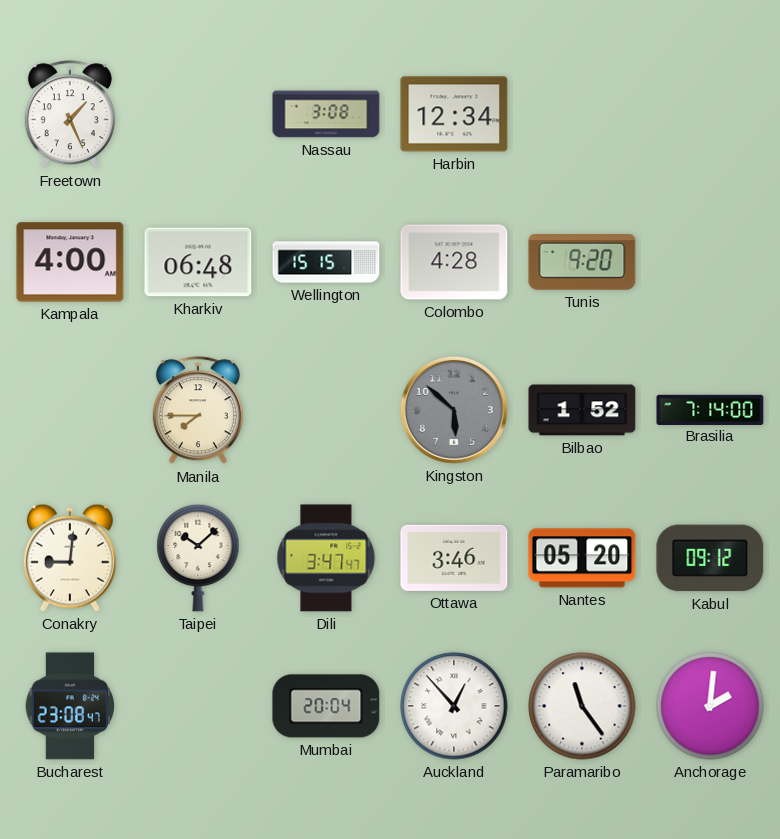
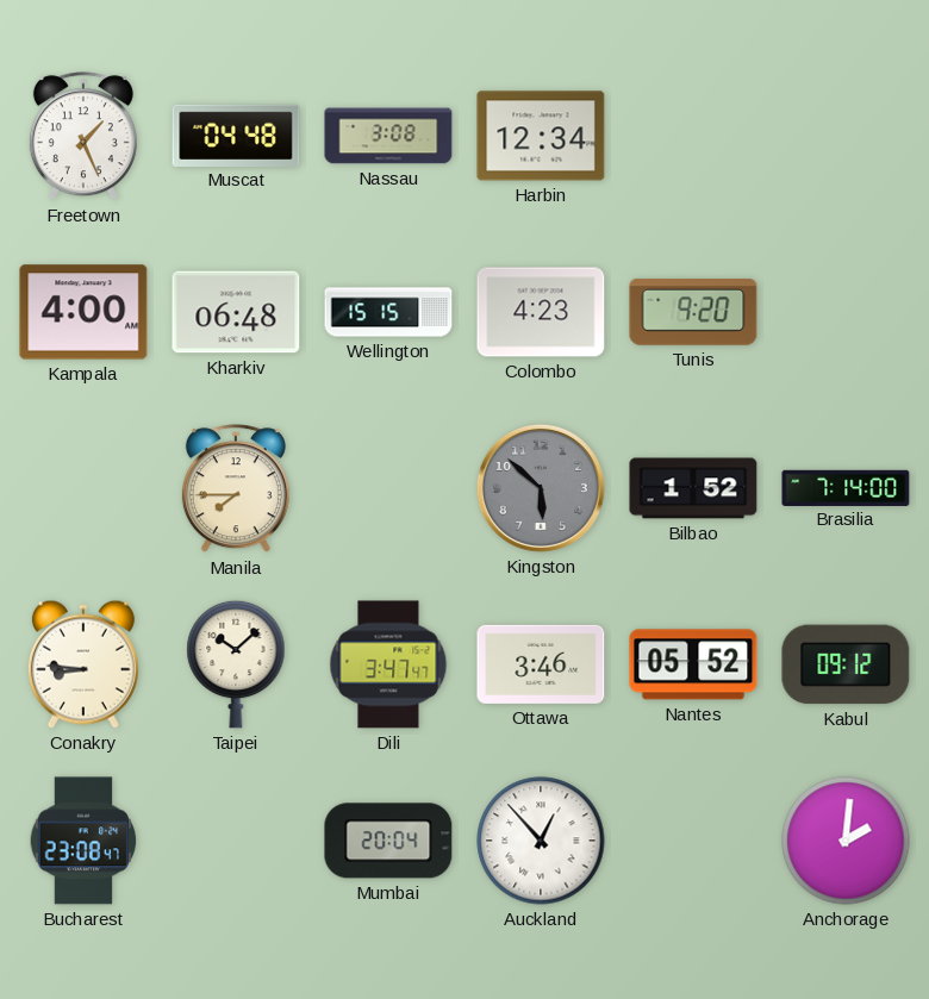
Muscat: none -> 04:48
Colombo: 4:28 -> 4:23
Conakry: 9:01 -> 8:46
Nantes: 05:20 -> 05:52
Paramaribo: 11:24 -> none
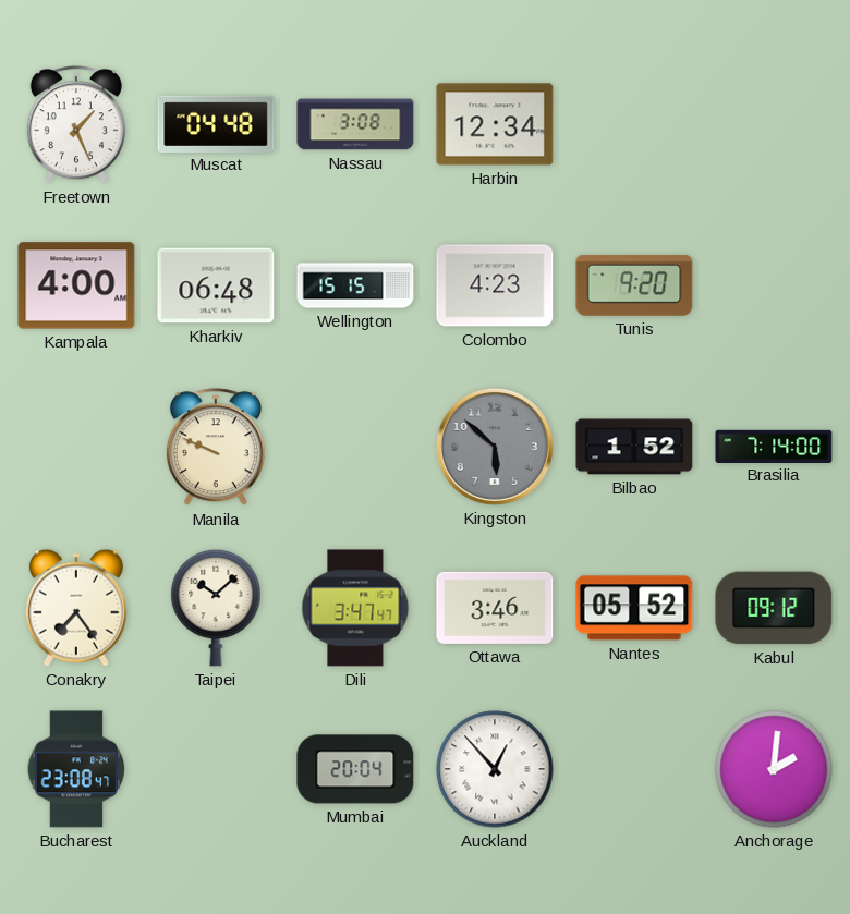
Manila: 7:45 -> 9:49
Conakry: 8:46 -> 7:24
